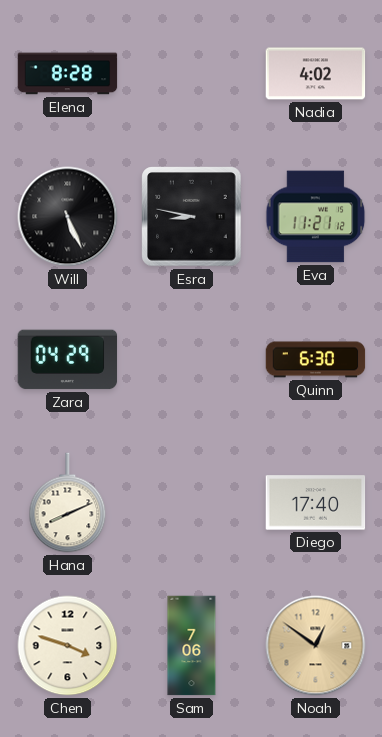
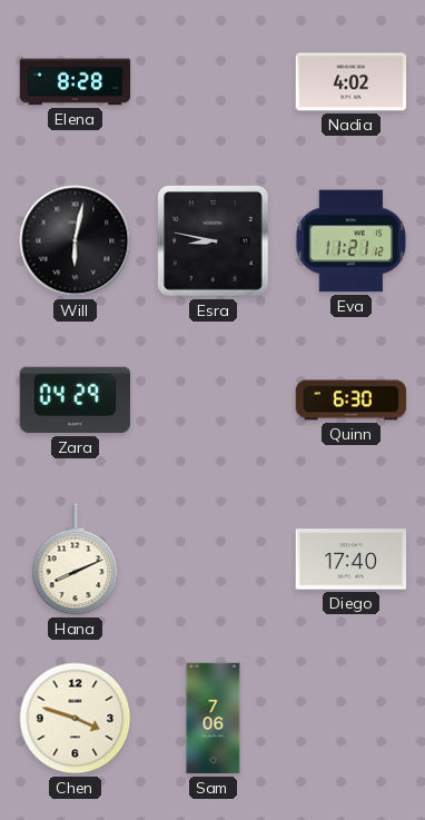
Will: 5:26 -> 6:02
Noah: 12:51 -> none
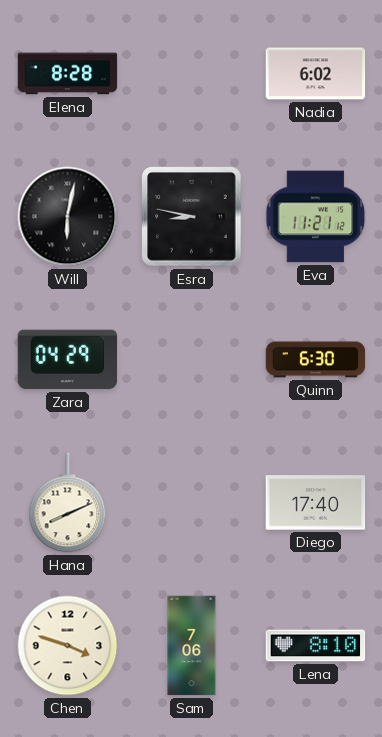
Nadia: 4:02 -> 6:02
Lena: none -> 8:10
